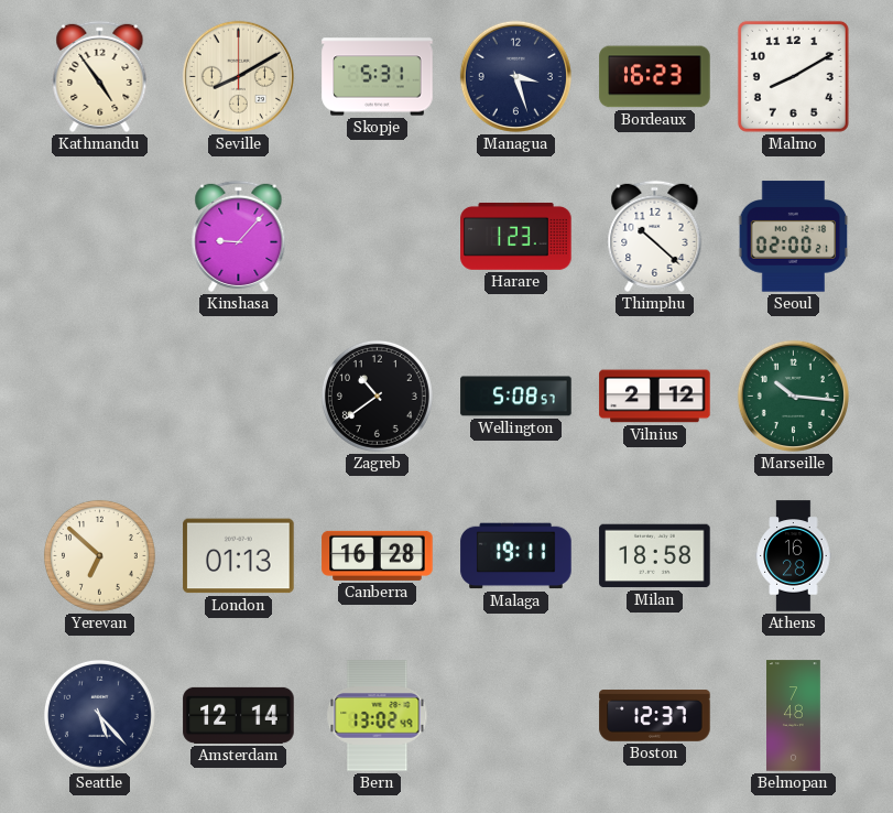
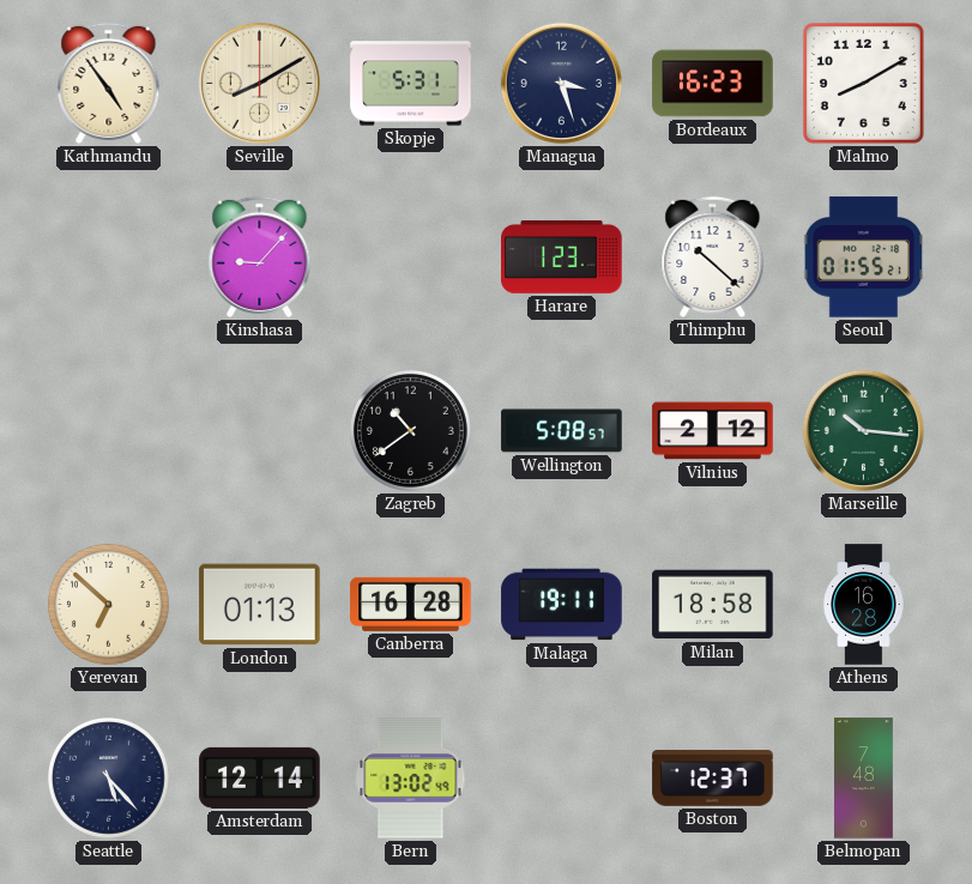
Seoul: 02:00 -> 01:55
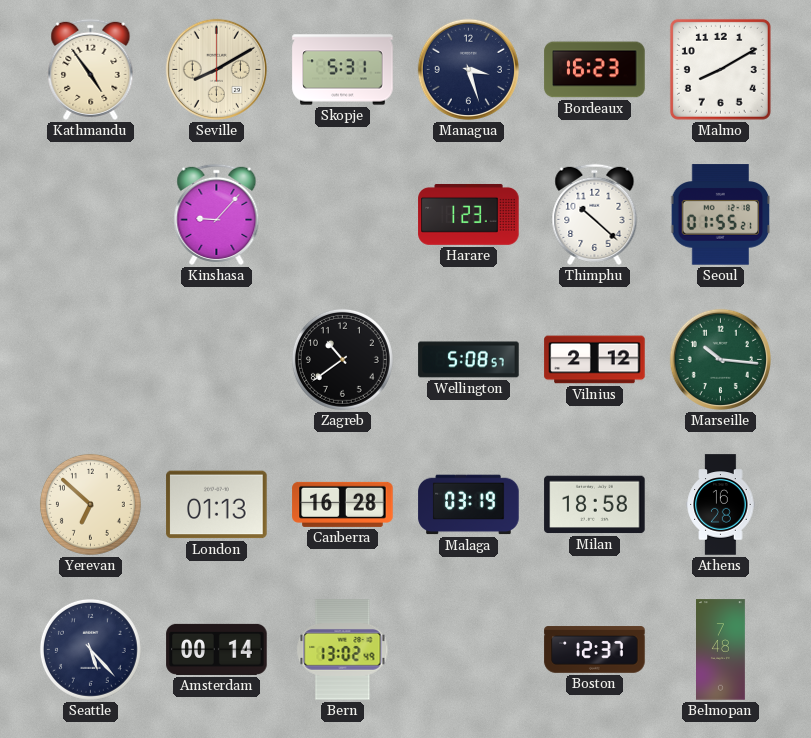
Malaga: 19:11 -> 03:19
Amsterdam: 12:14 -> 00:14
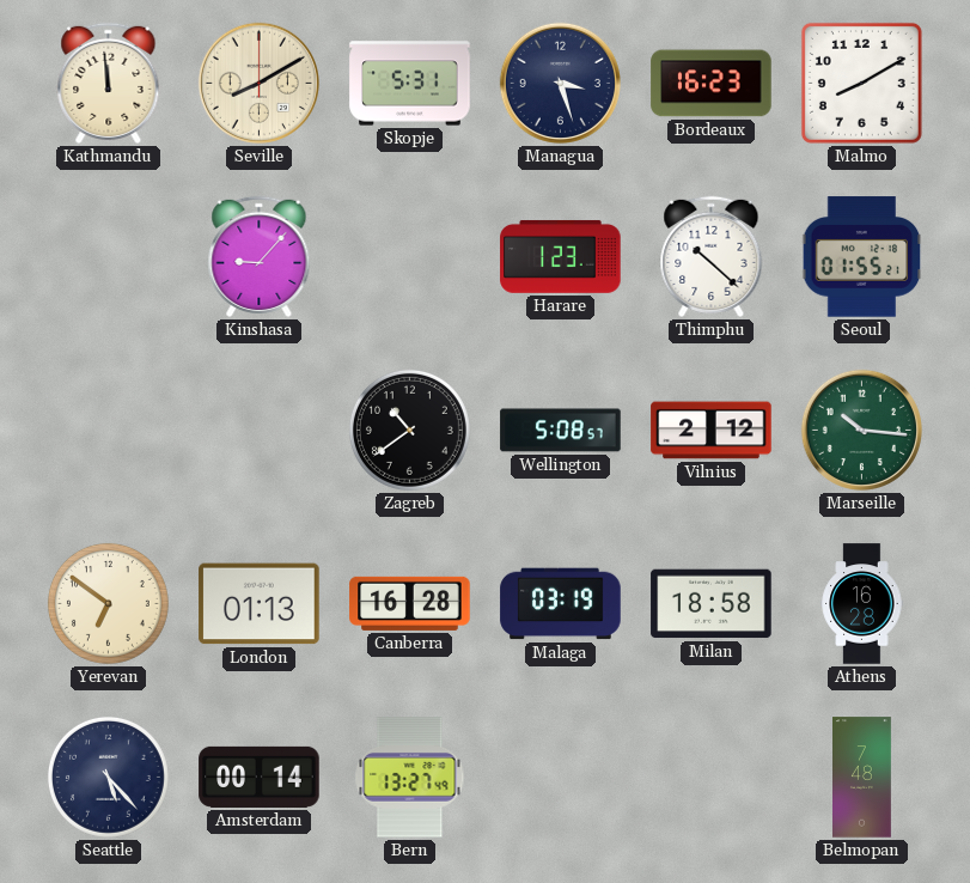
Kathmandu: 4:54 -> 11:59
Yerevan: 6:52 -> 6:51
Bern: 13:02 -> 13:27
Boston: 12:37 -> none
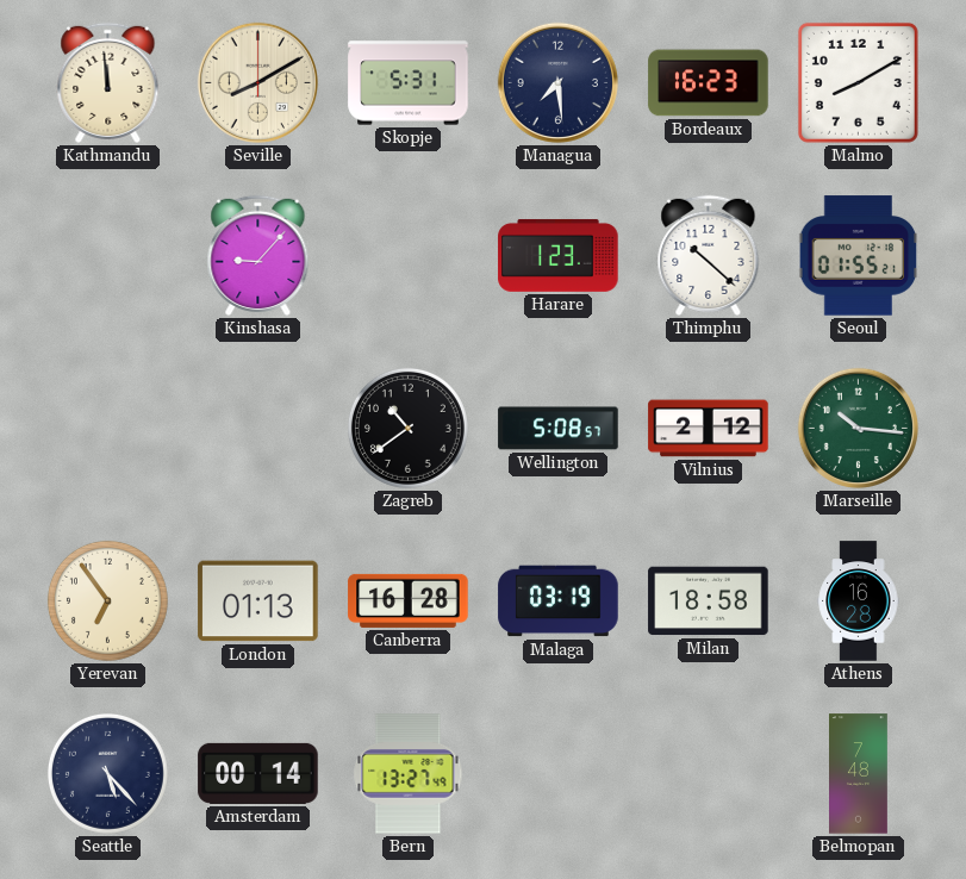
Managua: 3:27 -> 7:29
Yerevan: 6:51 -> 6:54
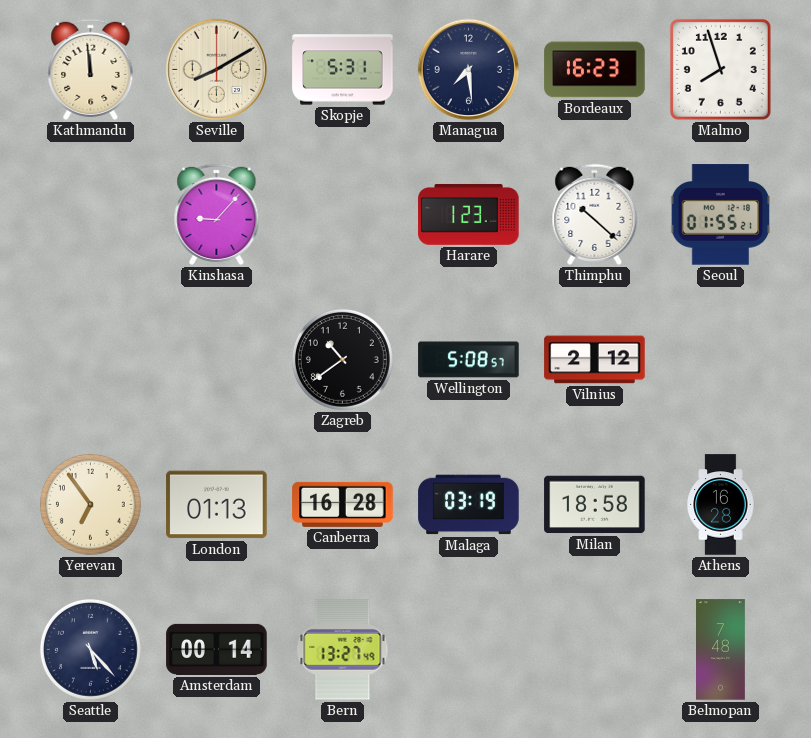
Malmo: 8:10 -> 7:57
Marseille: 10:16 -> none
